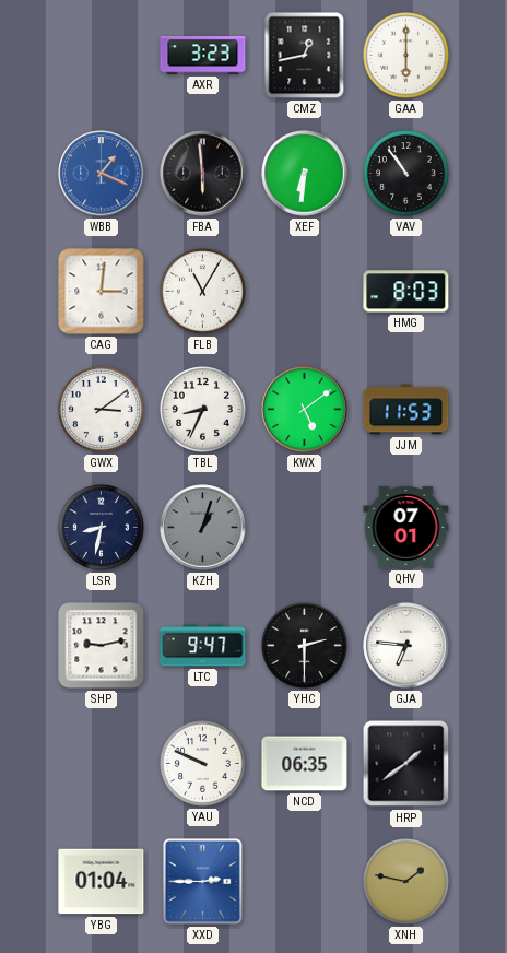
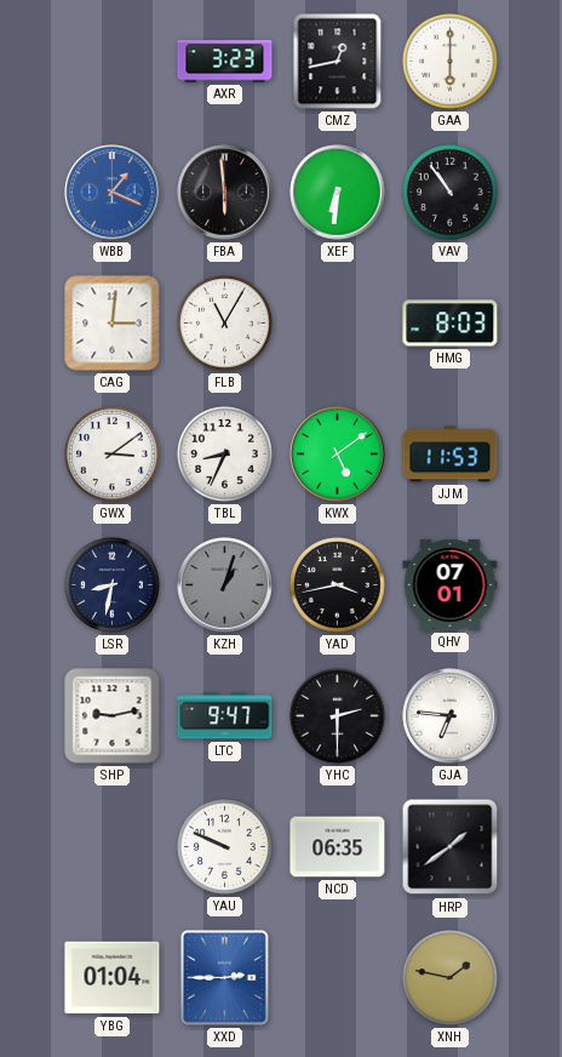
YAD: none -> 3:43
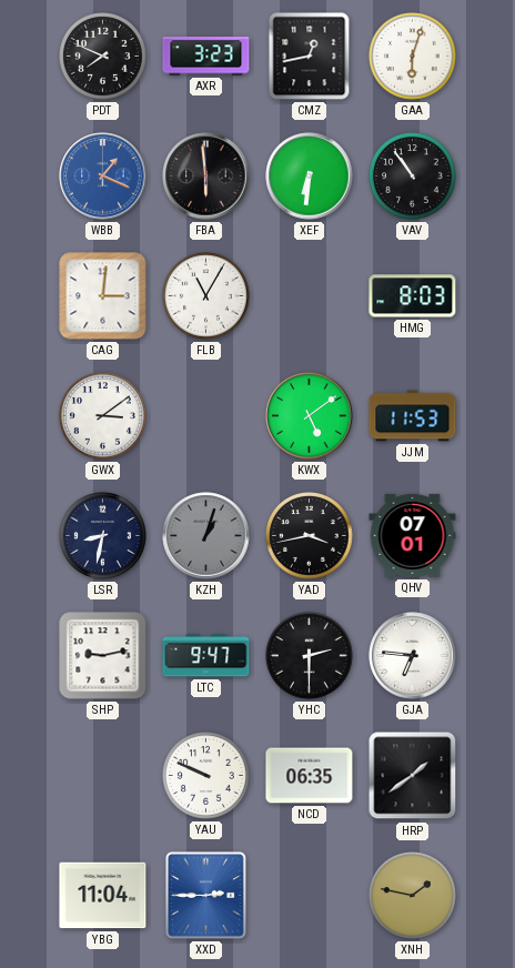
PDT: none -> 7:49
GAA: 6:00 -> 6:03
TBL: 8:34 -> none
YBG: 01:04 -> 11:04
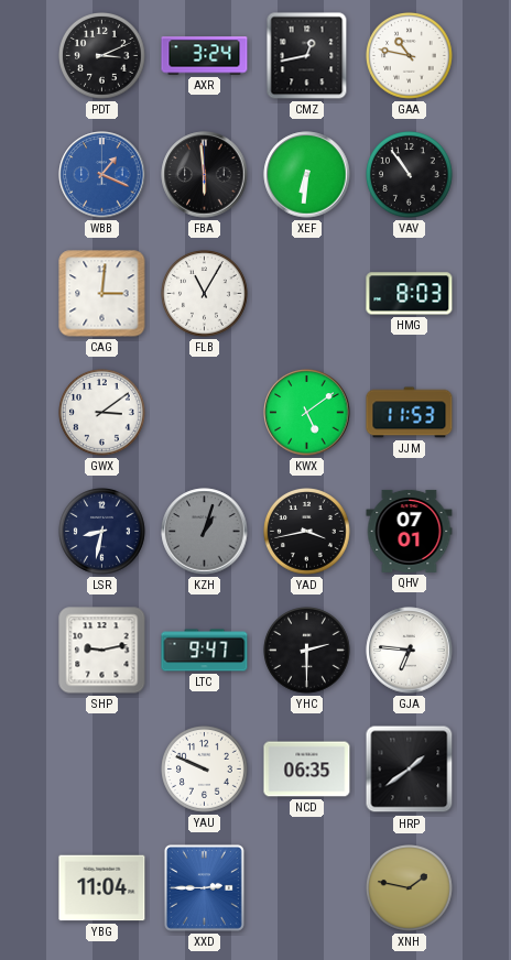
PDT: 7:49 -> 3:11
AXR: 3:23 -> 3:24
GAA: 6:03 -> 10:47
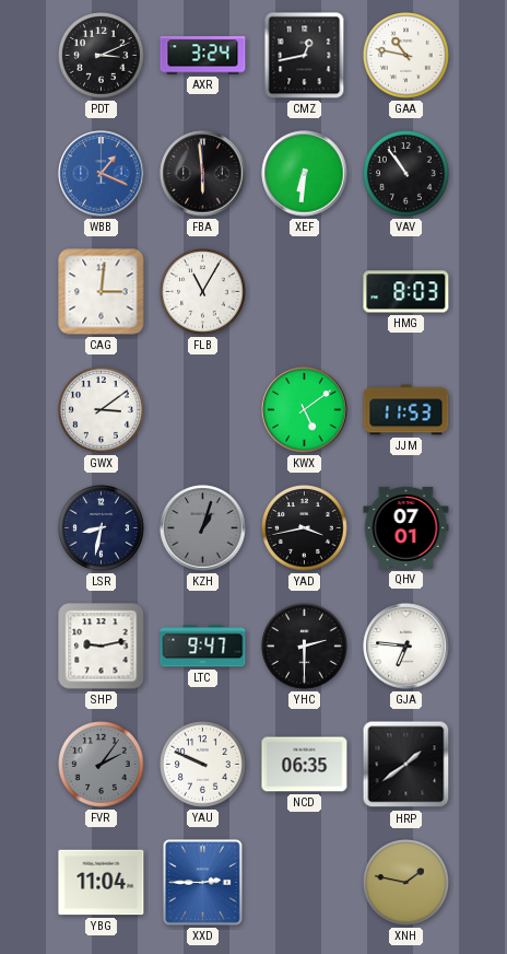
FVR: none -> 2:06
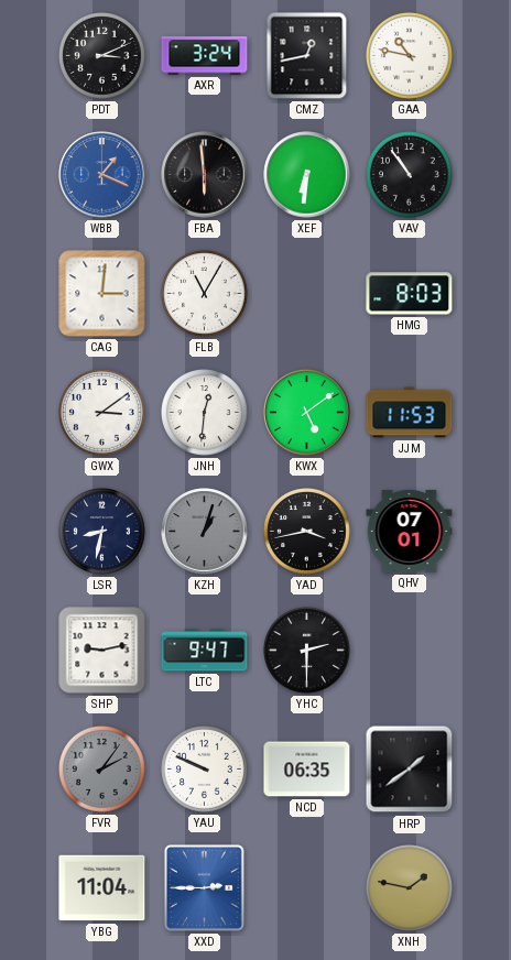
JNH: none -> 12:31
GJA: 6:46 -> none
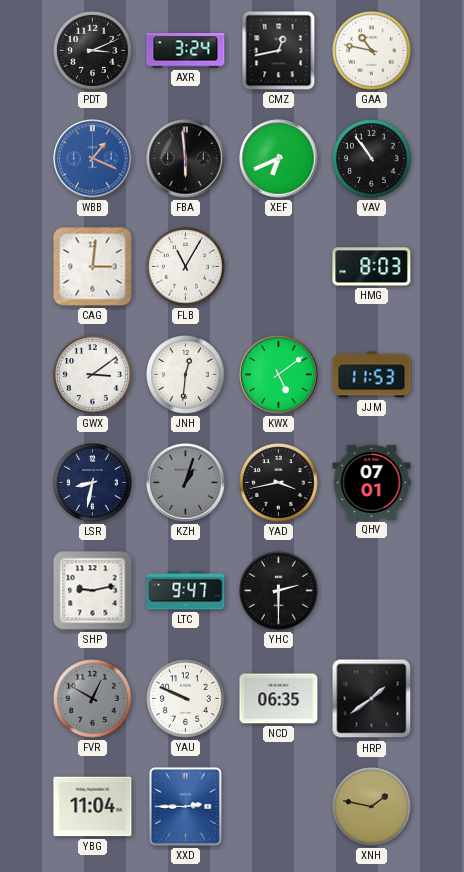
XEF: 6:31 -> 6:41
FVR: 2:06 -> 12:50
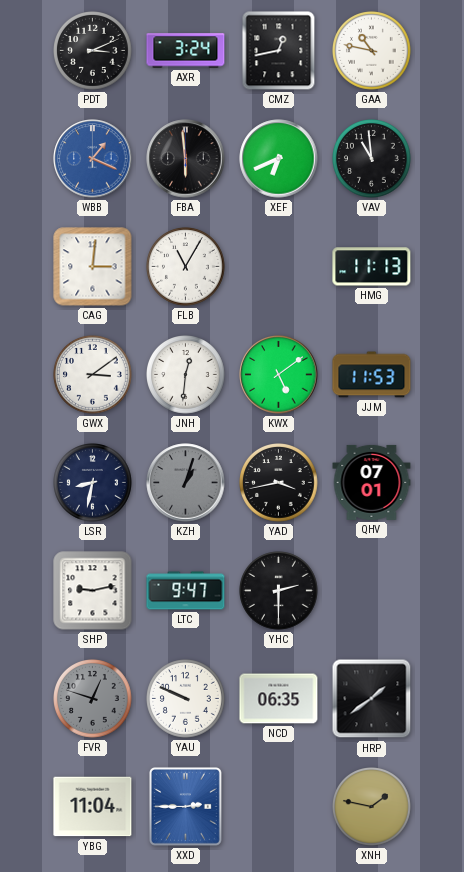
VAV: 10:54 -> 10:59
HMG: 8:03 -> 11:13
FVR: 12:50 -> 12:48
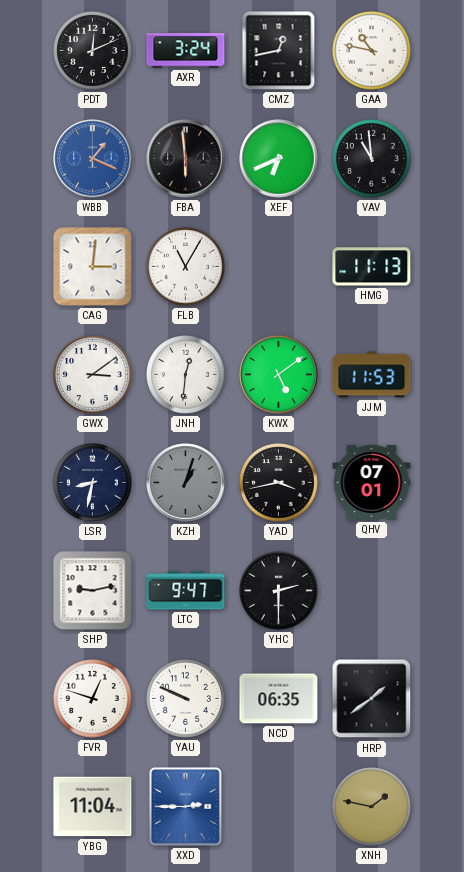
PDT: 3:11 -> 12:11
FVR dial: grey -> white
